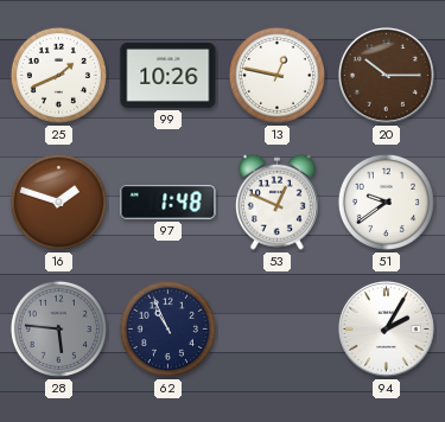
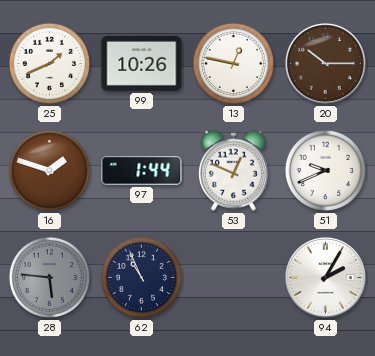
97: 1:48 -> 1:44
51: 9:39 -> 9:41
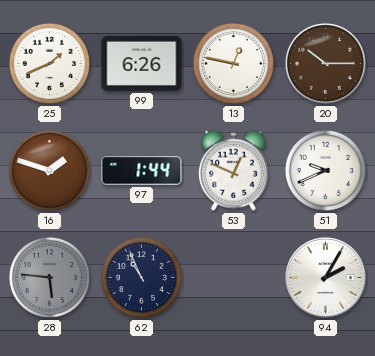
99: 10:26 -> 6:26
